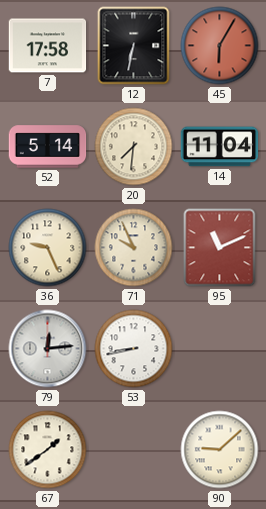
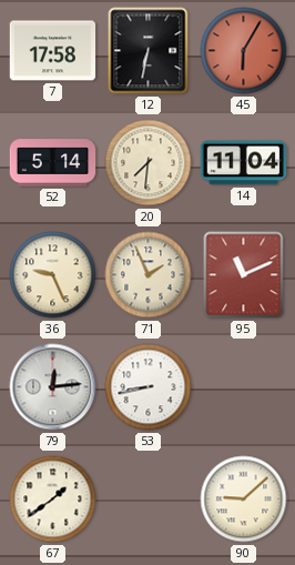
71: 9:56 -> 1:56
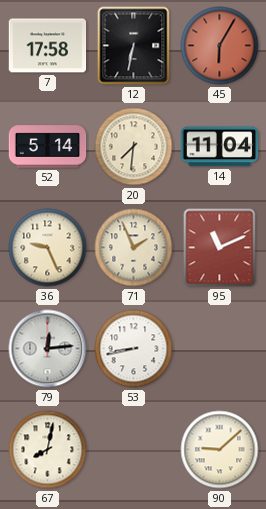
67: 1:39 -> 8:02
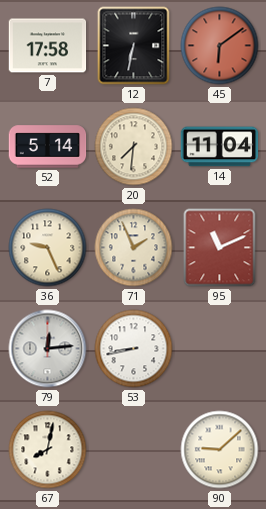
45: 6:05 -> 6:09
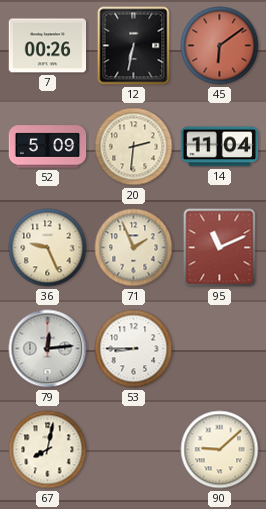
7: 17:58 -> 00:26
52: 5:14 -> 5:09
20: 7:31 -> 2:31
53: 8:43 -> 8:45
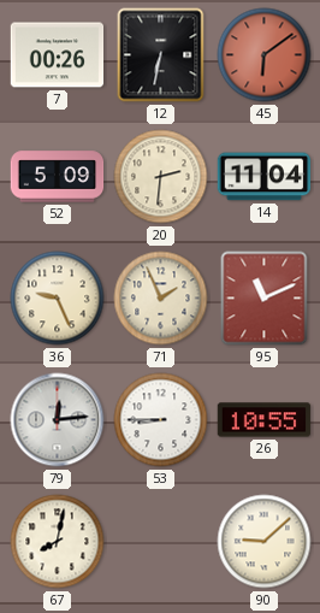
26: none -> 10:55
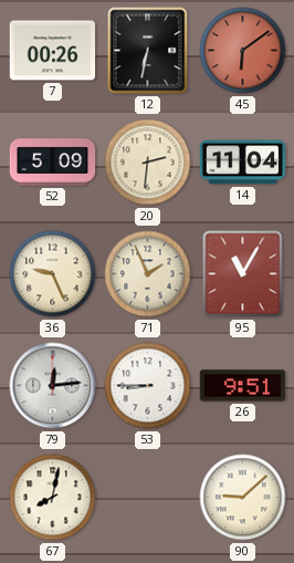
95: 11:11 -> 11:05
26: 10:55 -> 9:51
